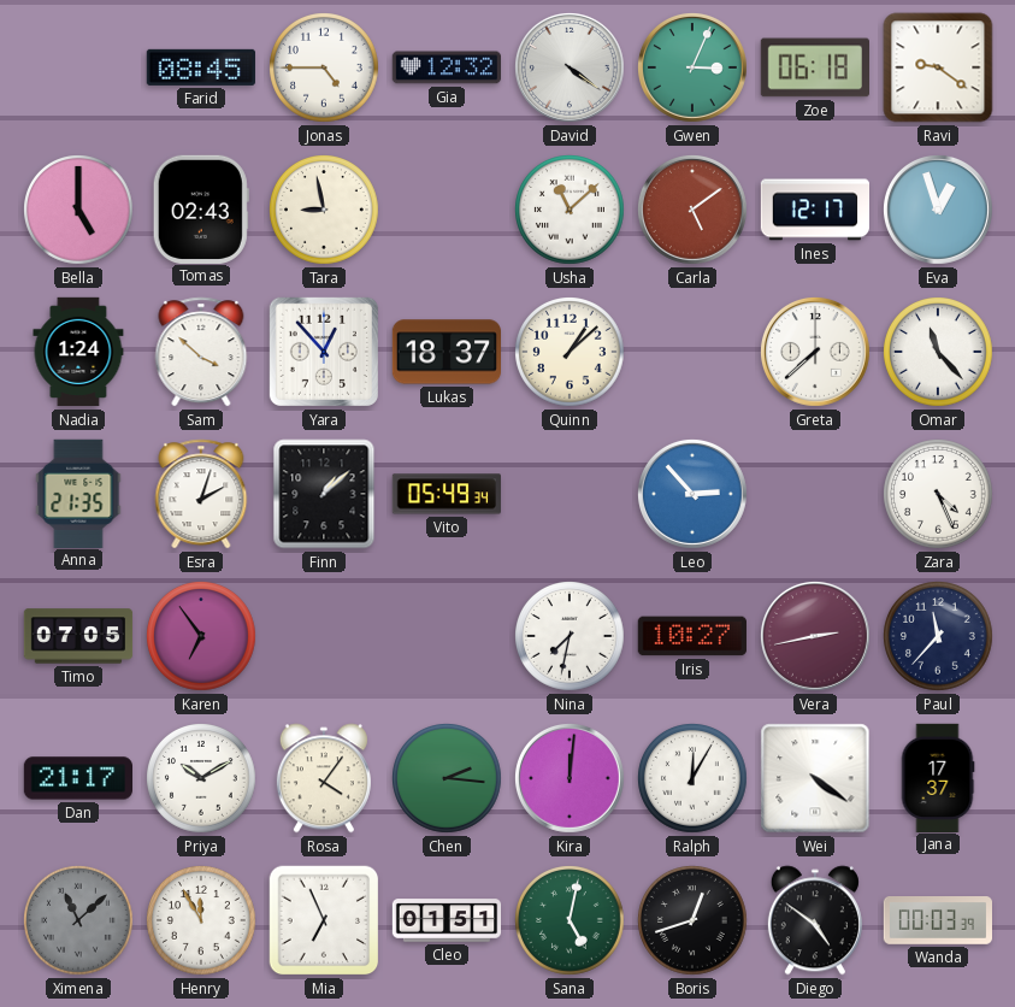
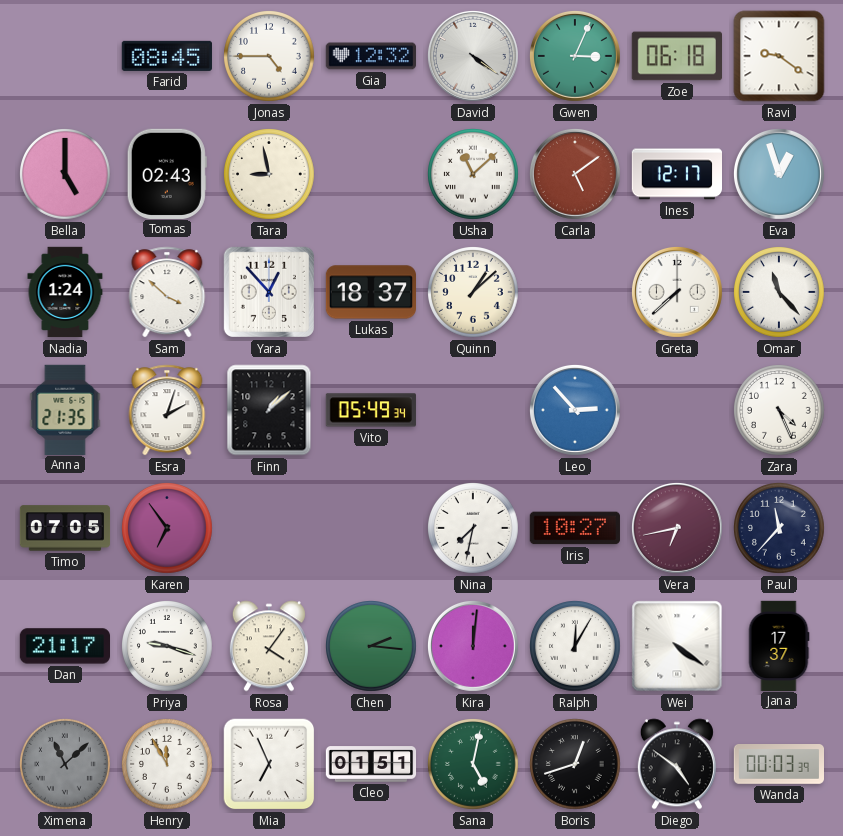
Vera: 2:43 -> 6:43
Priya: 10:10 -> 9:18
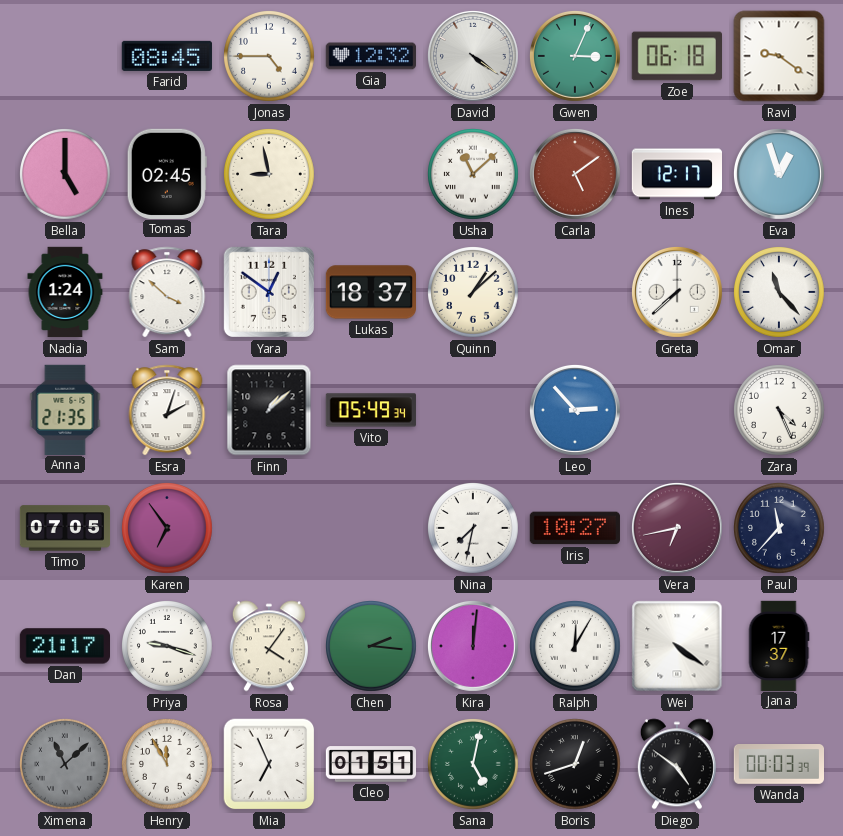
Tomas: 02:43 -> 02:45
Yara: 12:53 -> 12:51
